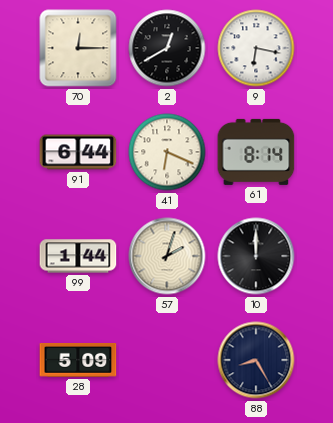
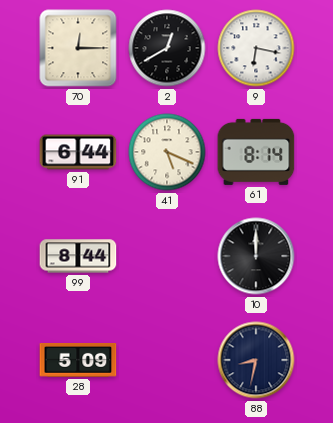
41: 6:19 -> 5:19
99: 1:44 -> 8:44
57: 2:03 -> none
88: 8:25 -> 8:32
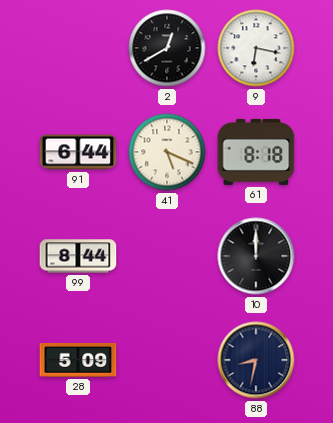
70: 12:15 -> none
61: 8:14 -> 8:18
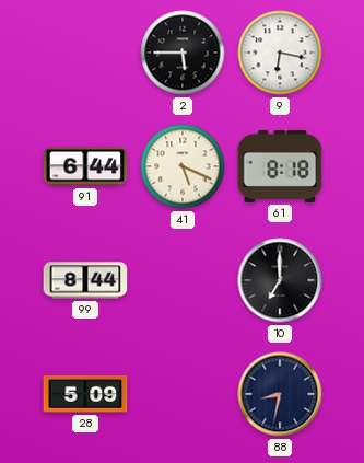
2: 12:40 -> 5:45
10: 12:00 -> 7:00
